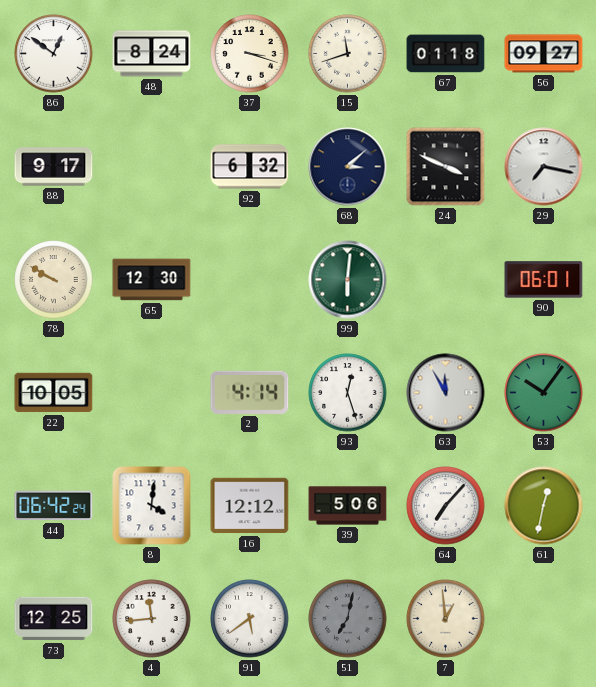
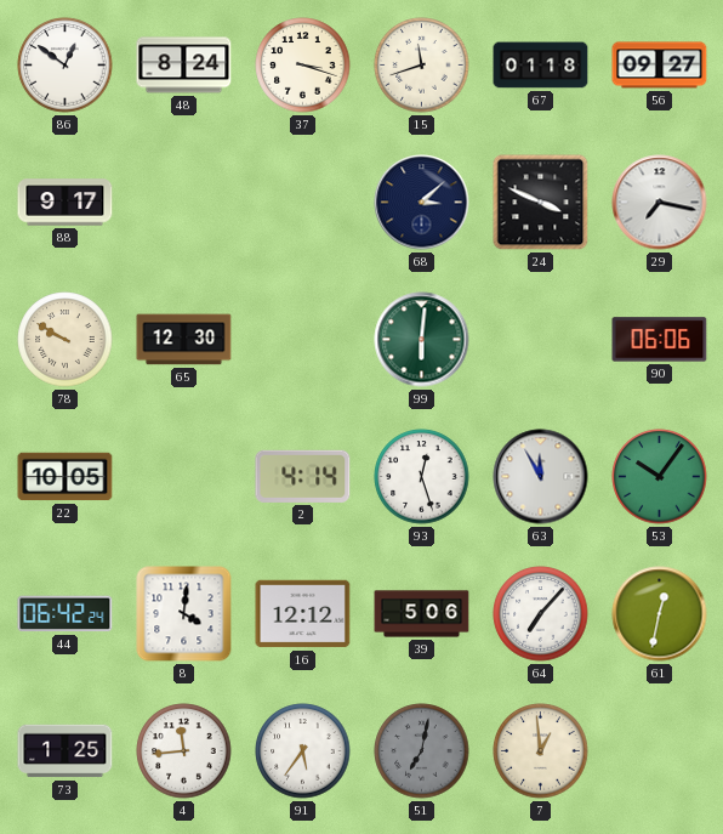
92: 6:32 -> none
90: 06:01 -> 06:06
73: 12:25 -> 1:25
91: 5:39 -> 5:36
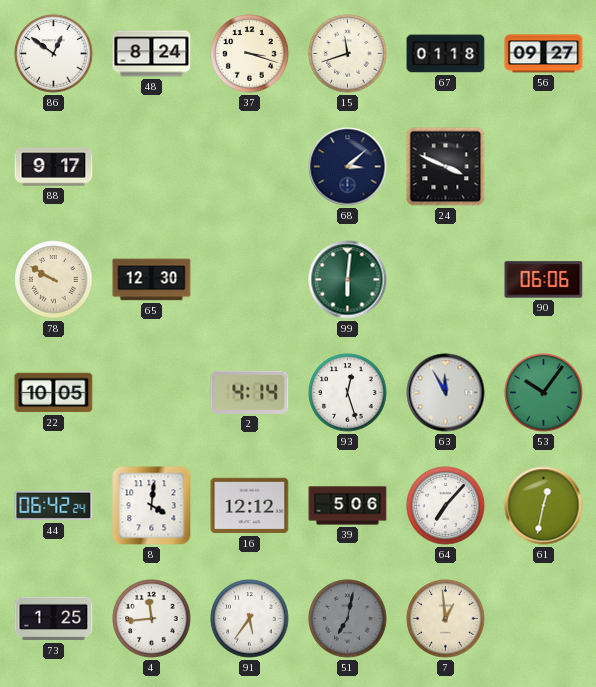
29: 7:17 -> none
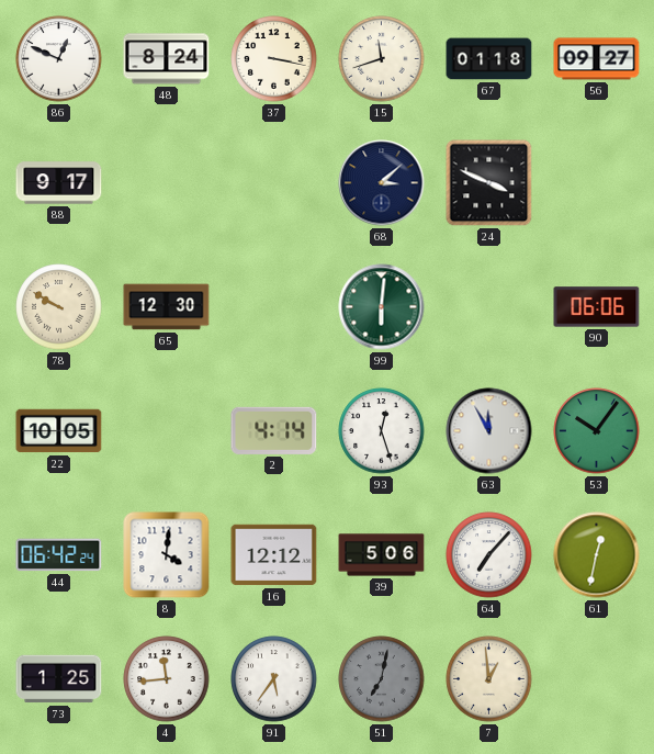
86: 12:51 -> 12:49
37: 3:18 -> 3:17
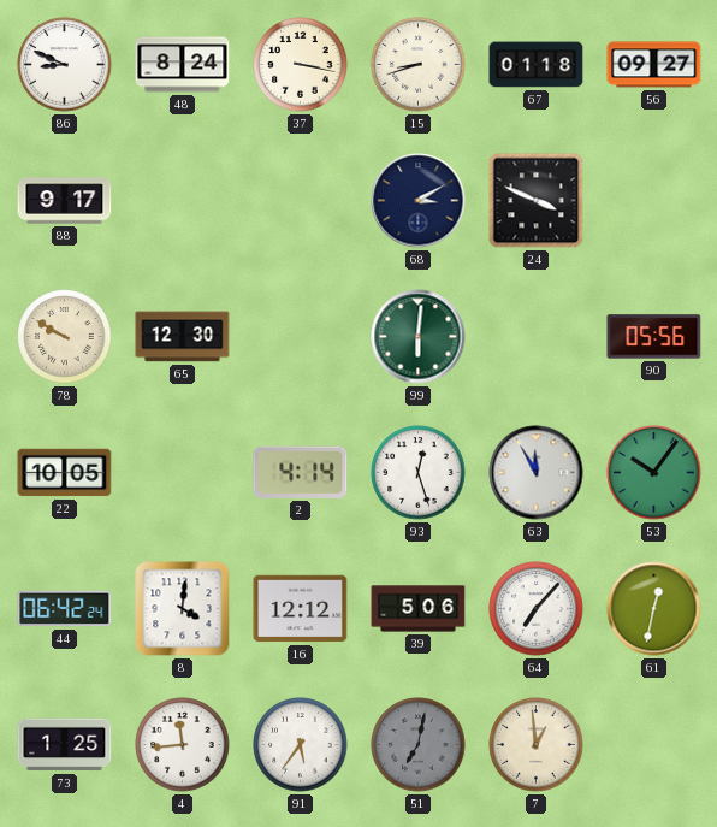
86: 12:49 -> 8:49
15: 11:42 -> 8:42
68: 3:08 -> 3:10
90: 06:06 -> 05:56
